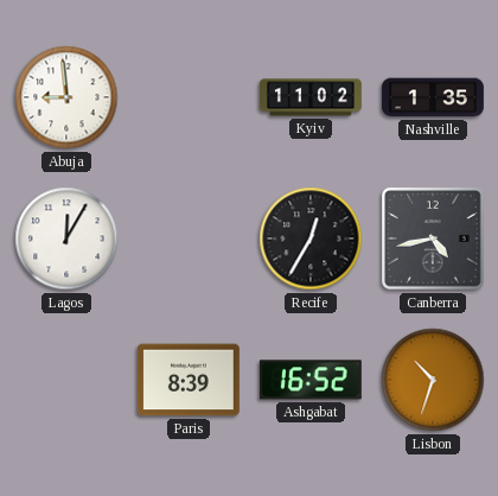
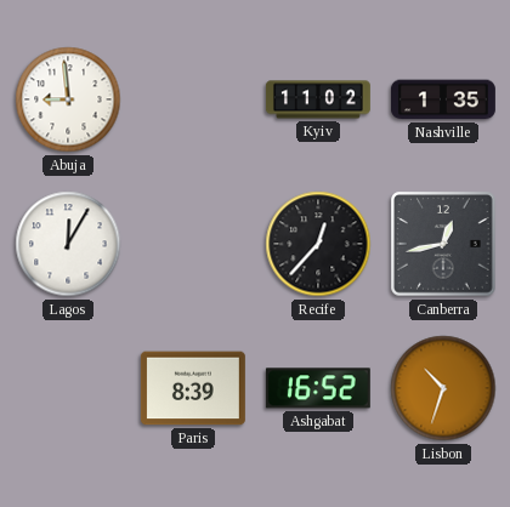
Recife: 12:35 -> 12:37
Canberra: 4:43 -> 12:43
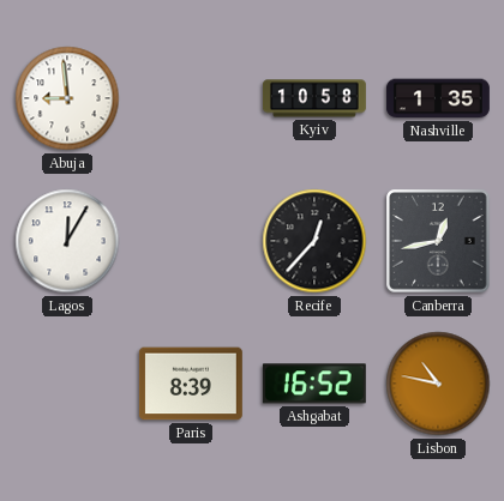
Kyiv: 11:02 -> 10:58
Lisbon: 10:33 -> 10:47
